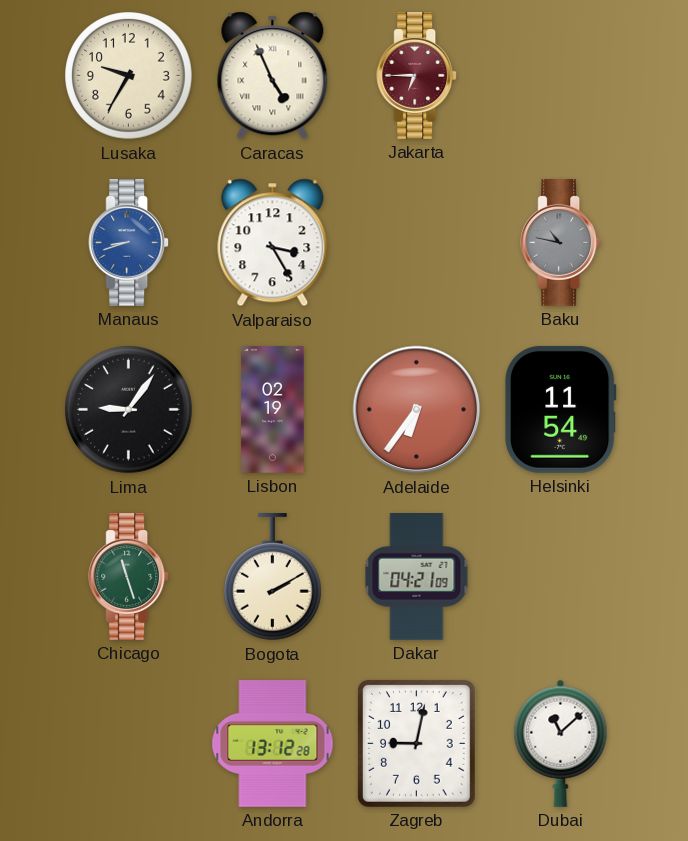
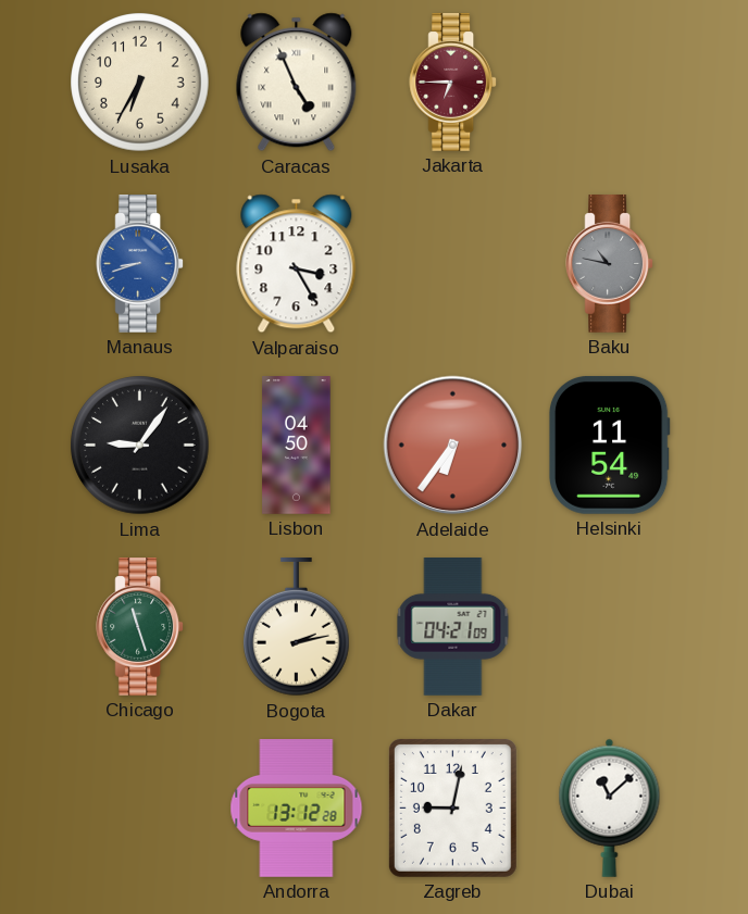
Lusaka: 9:35 -> 6:35
Lisbon: 02:19 -> 04:50
Bogota: 2:10 -> 2:13
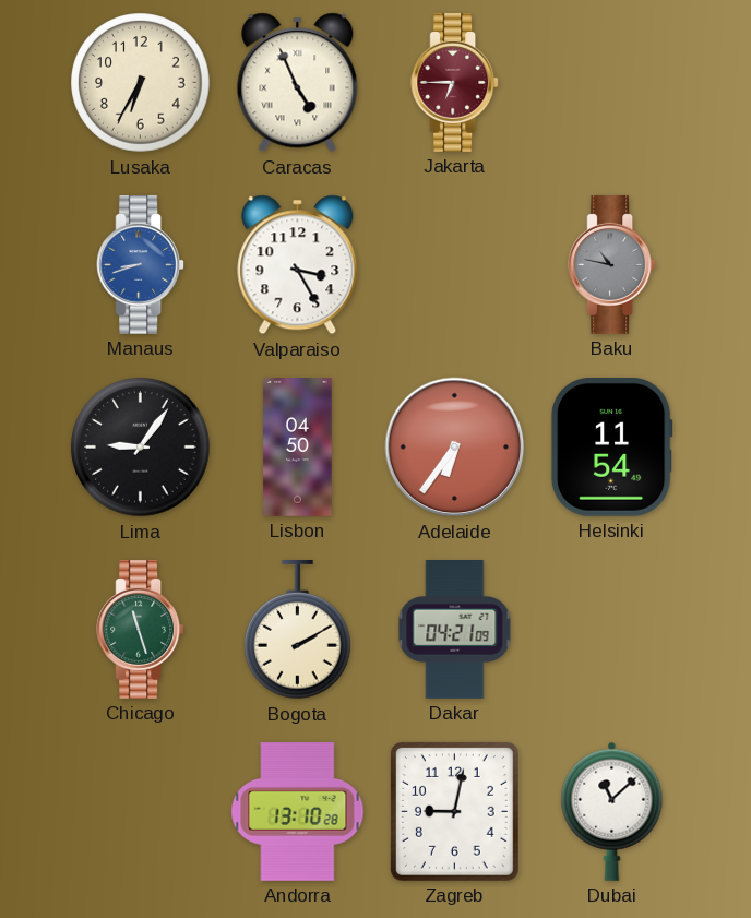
Bogota: 2:13 -> 2:10
Andorra: 13:12 -> 13:10
